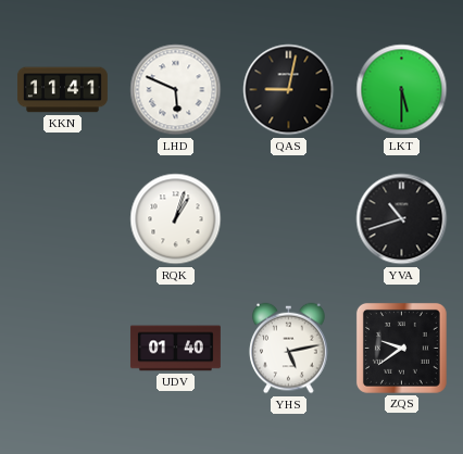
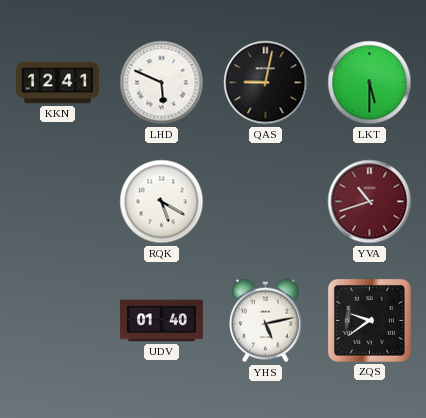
KKN: 11:41 -> 12:41
RQK: 1:03 -> 5:20
YVA dial: black -> burgundy
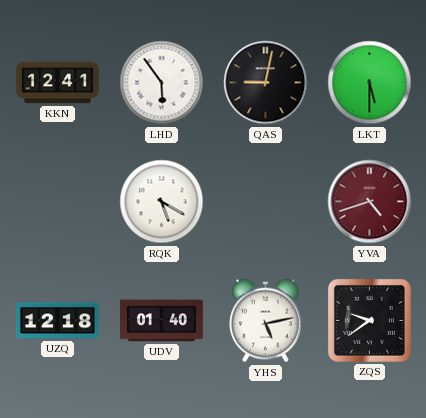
LHD: 5:49 -> 5:54
YVA: 10:42 -> 4:42
UZQ: none -> 12:18
